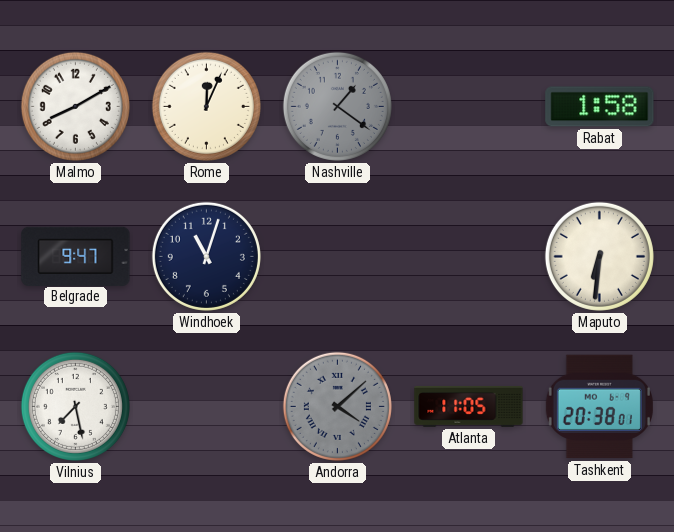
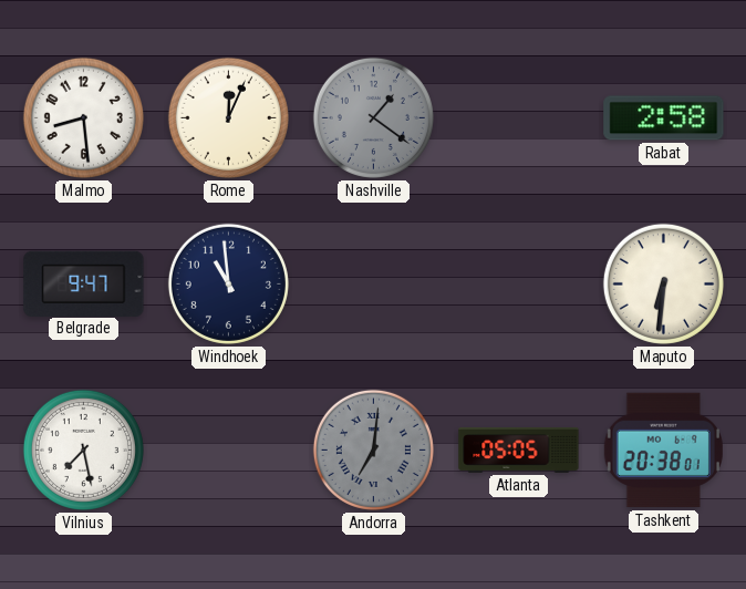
Malmo: 8:10 -> 8:29
Rabat: 1:58 -> 2:58
Windhoek: 11:03 -> 10:59
Andorra: 4:08 -> 7:01
Atlanta: 11:05 -> 05:05
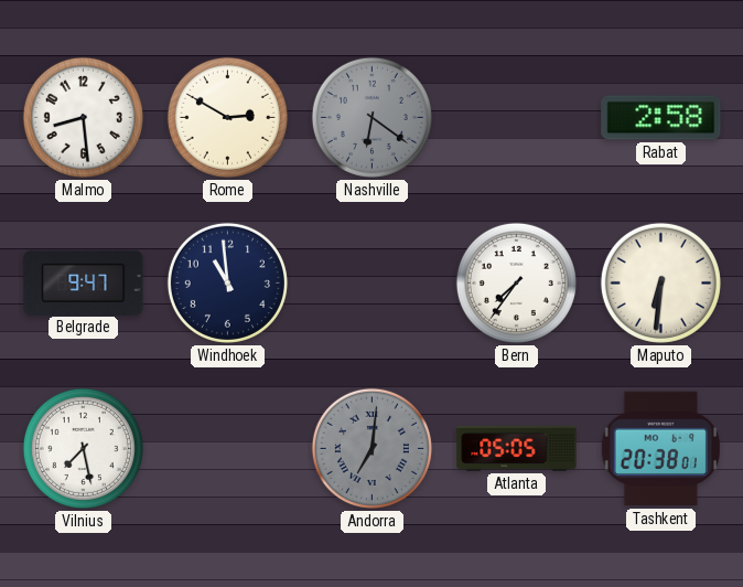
Rome: 12:04 -> 2:50
Nashville: 1:21 -> 6:21
Bern: none -> 7:36
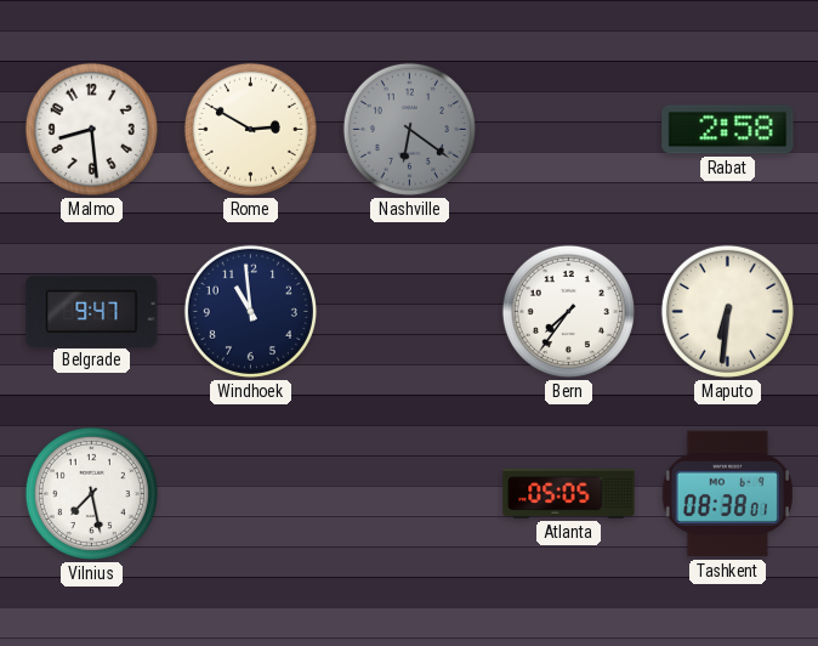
Andorra: 7:01 -> none
Tashkent: 20:38 -> 08:38
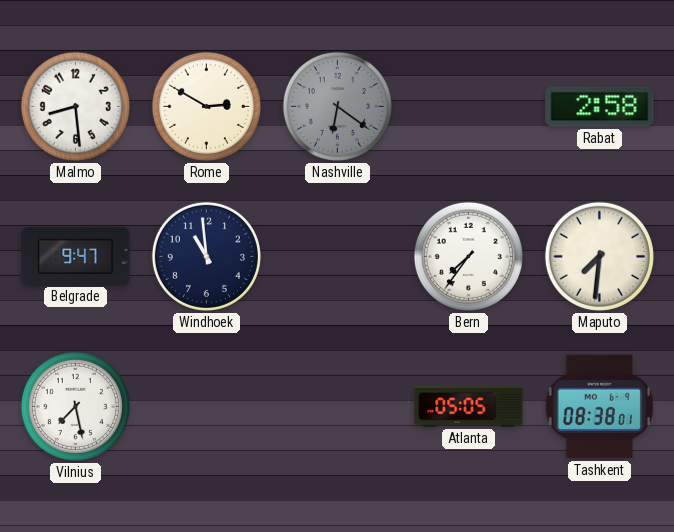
Maputo: 6:31 -> 7:31
